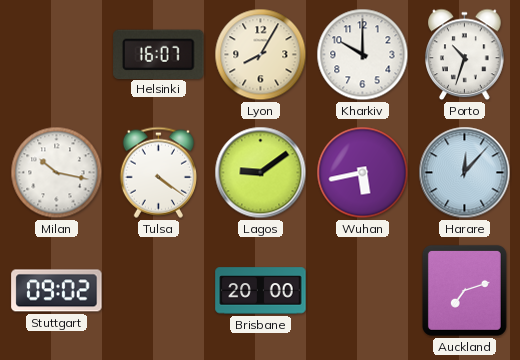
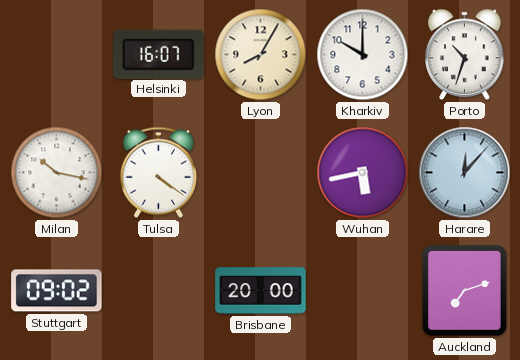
Lagos: 9:09 -> none
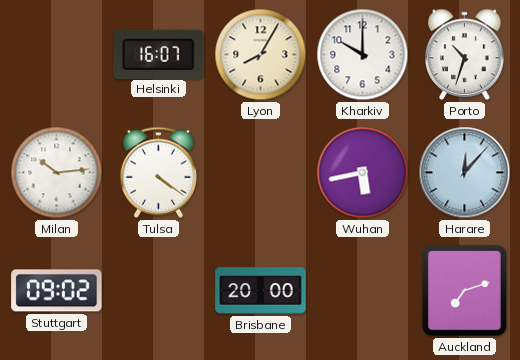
Milan: 10:17 -> 10:14
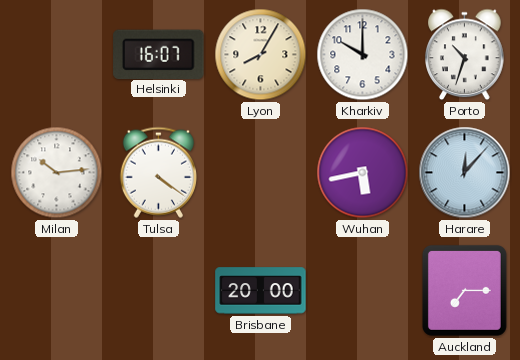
Stuttgart: 09:02 -> none
Auckland: 7:12 -> 7:15
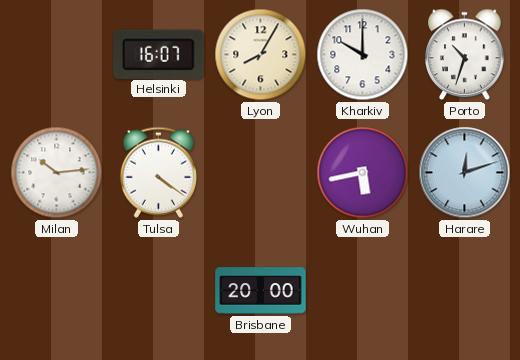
Harare: 12:07 -> 12:12
Auckland: 7:15 -> none
